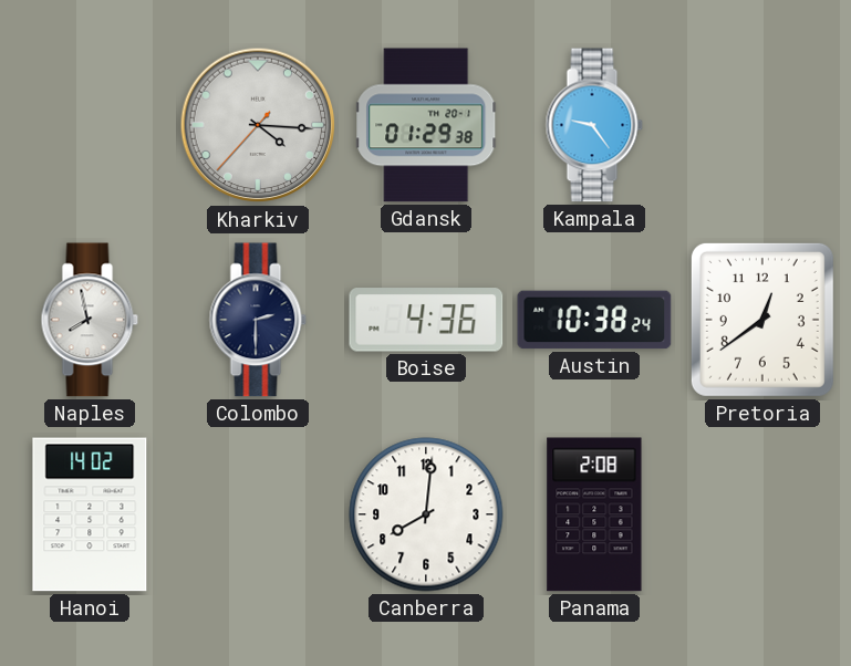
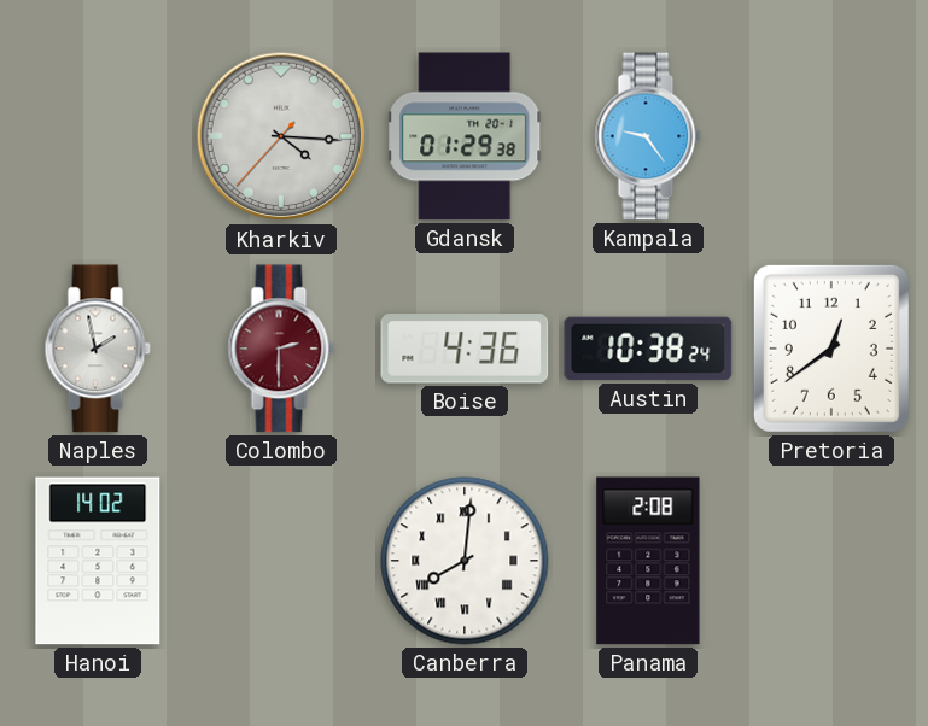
Naples: 7:58 -> 1:58
Colombo dial: navy -> burgundy
Canberra numerals: Arabic -> Roman
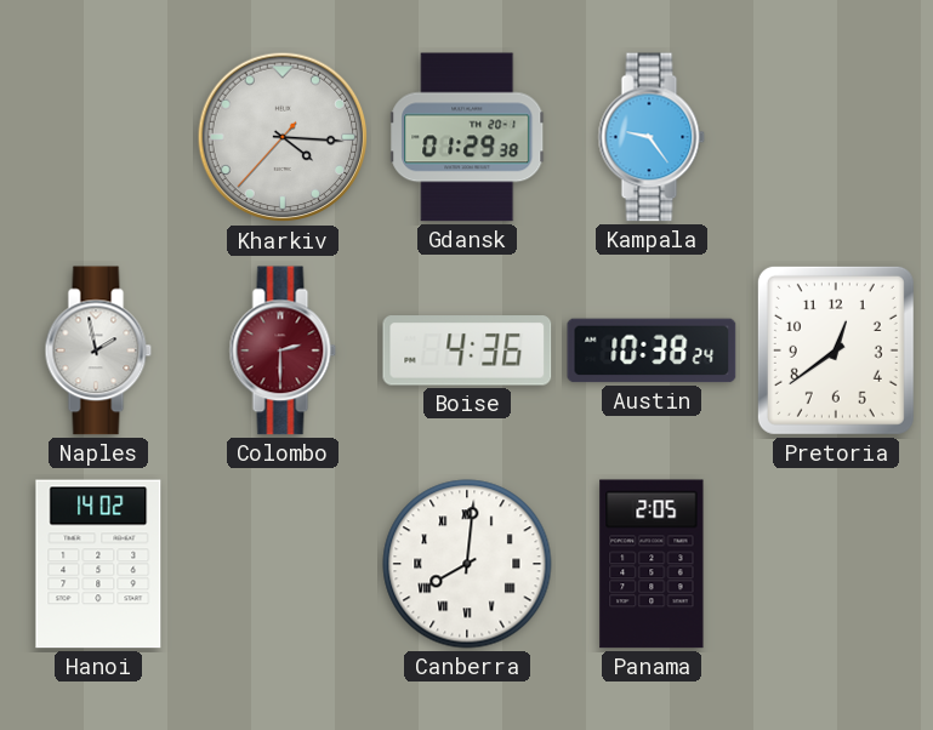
Panama: 2:08 -> 2:05
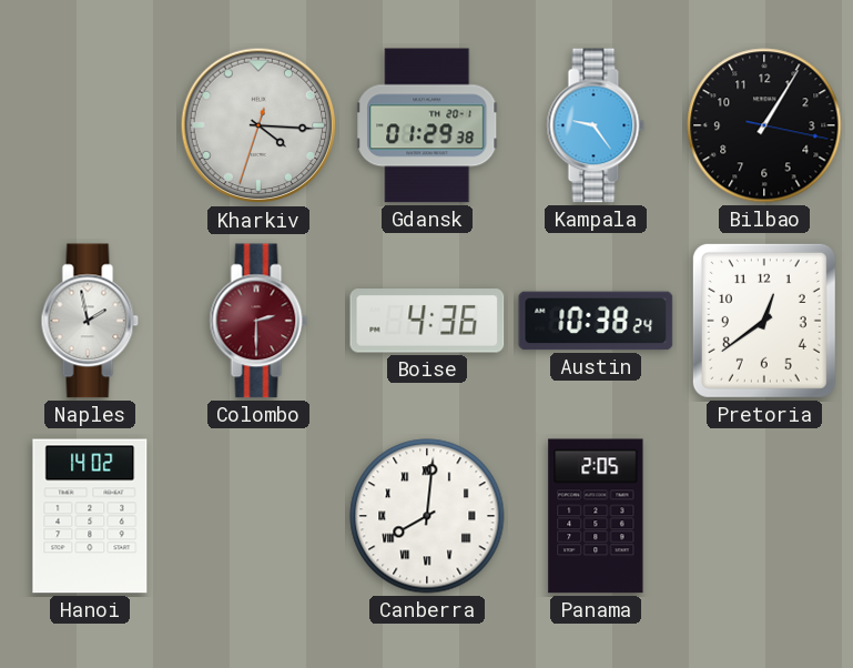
Kharkiv: 4:15:37 -> 4:15:33
Bilbao: none -> 1:05
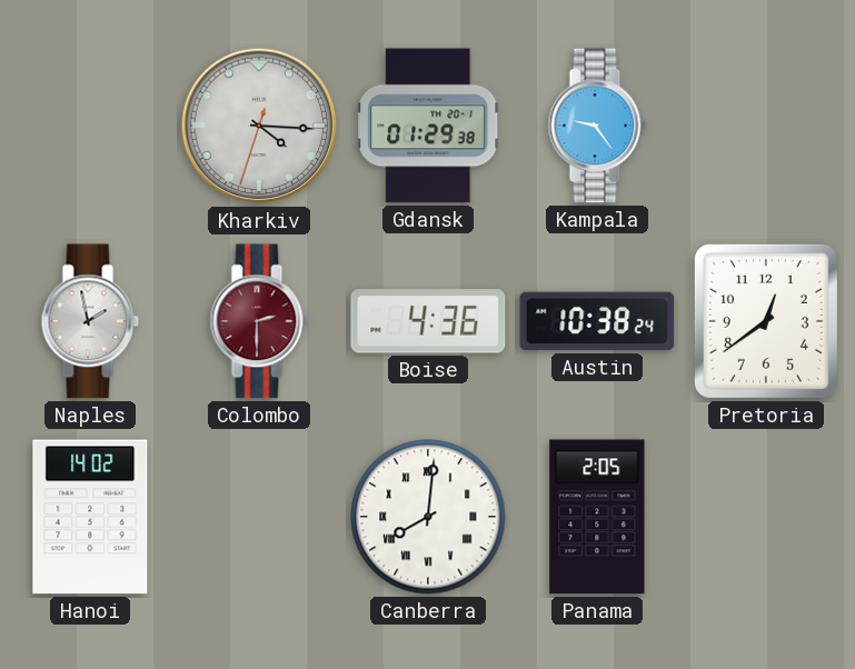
Bilbao: 1:05 -> none
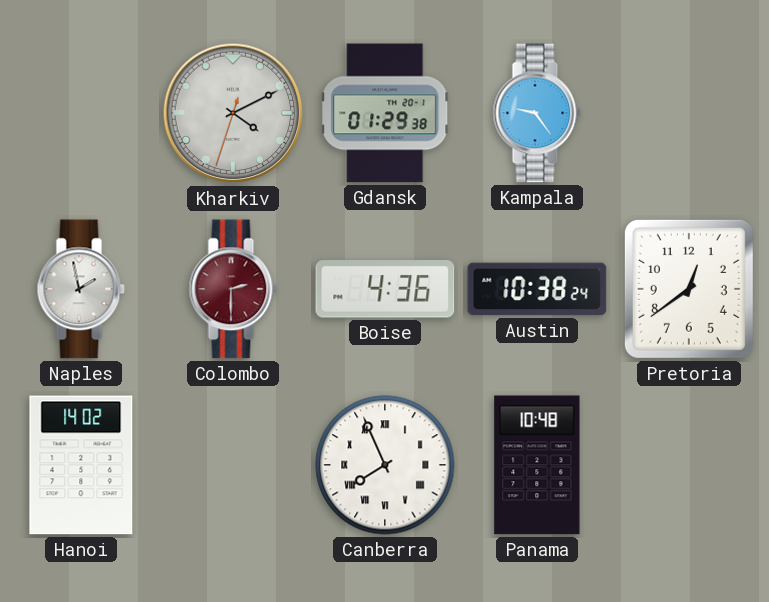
Kharkiv: 4:15 -> 4:10
Canberra: 8:01 -> 7:56
Panama: 2:05 -> 10:48
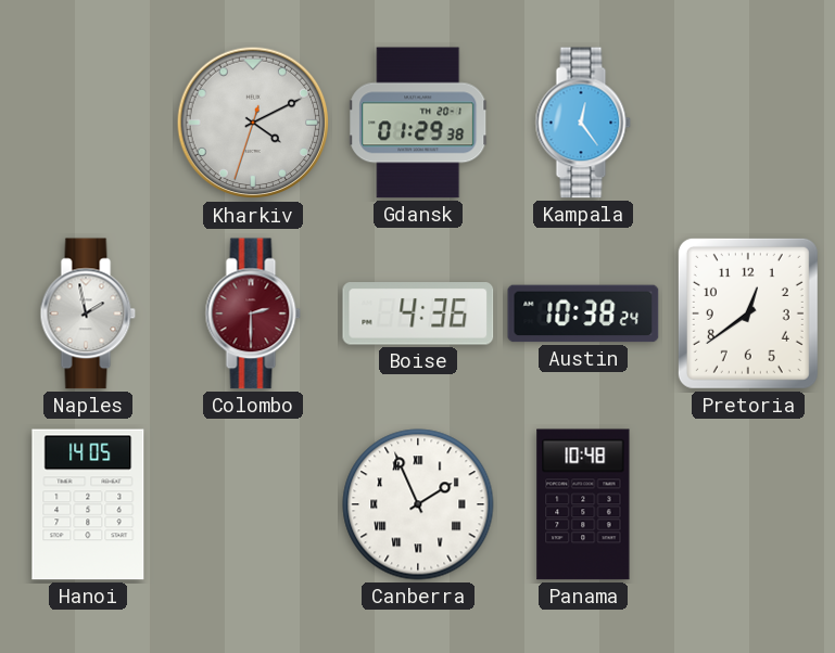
Kampala: 9:24 -> 12:24
Hanoi: 14:02 -> 14:05
Canberra: 7:56 -> 1:56
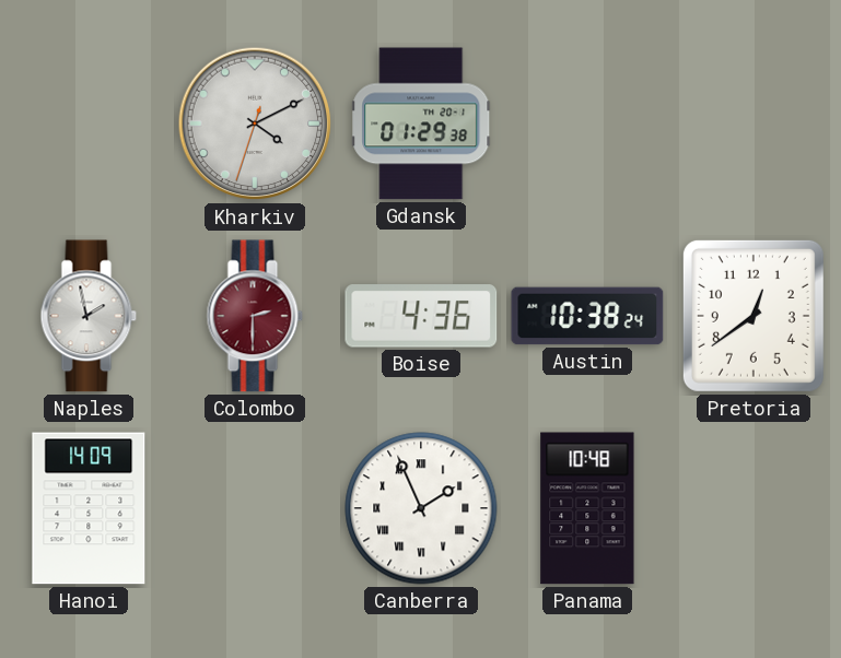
Kampala: 12:24 -> none
Hanoi: 14:05 -> 14:09
